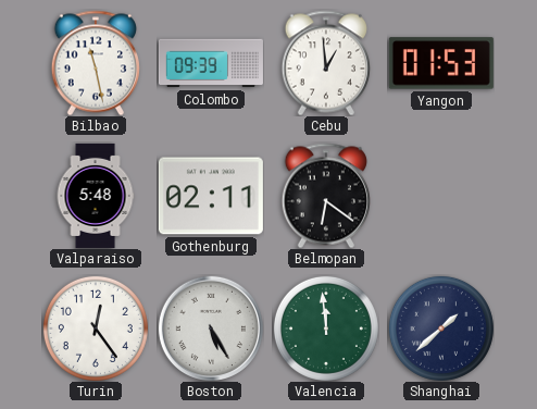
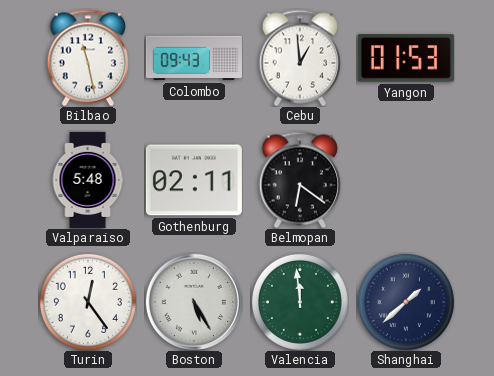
Colombo: 09:39 -> 09:43
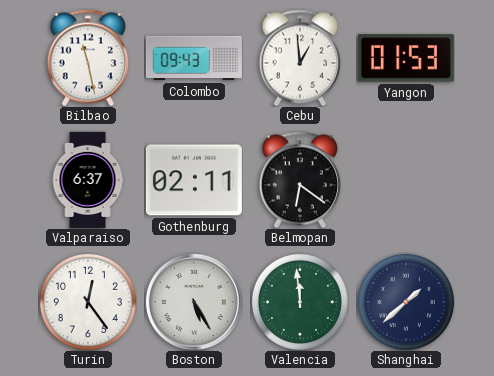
Valparaiso: 5:48 -> 6:37
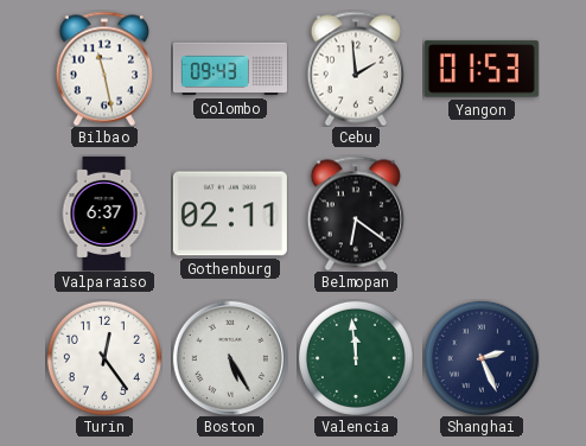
Cebu: 12:59 -> 1:59
Shanghai: 1:38 -> 2:26
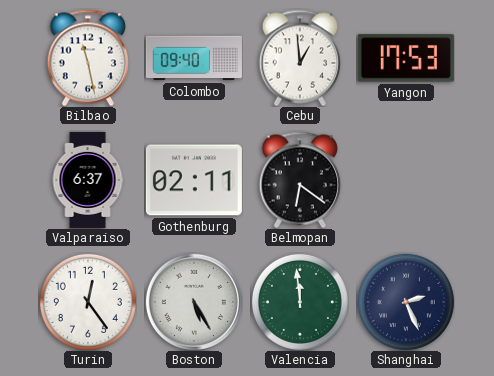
Colombo: 09:43 -> 09:40
Cebu: 1:59 -> 12:59
Yangon: 01:53 -> 17:53
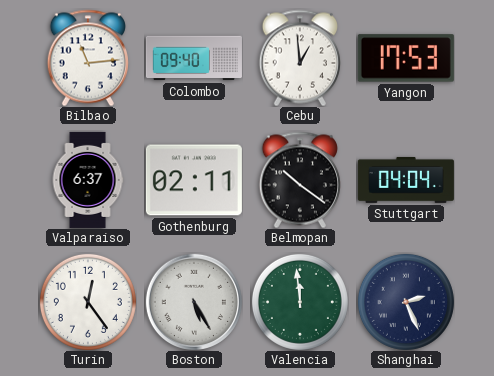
Bilbao: 11:28 -> 11:14
Belmopan: 6:21 -> 10:21
Stuttgart: none -> 04:04
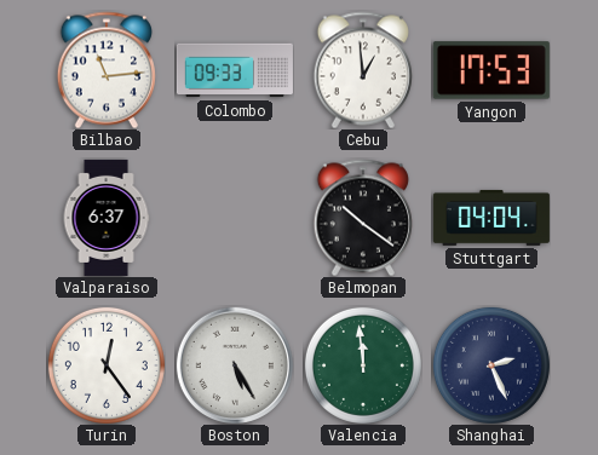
Colombo: 09:40 -> 09:33
Gothenburg: 02:11 -> none
